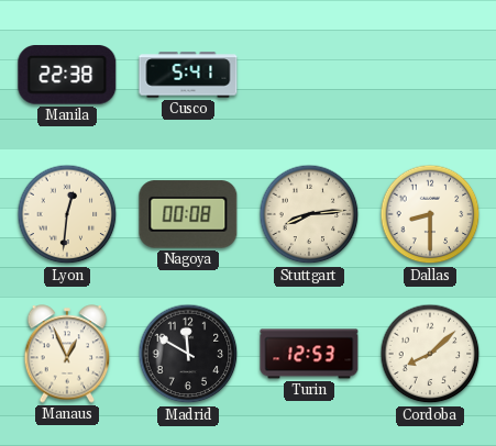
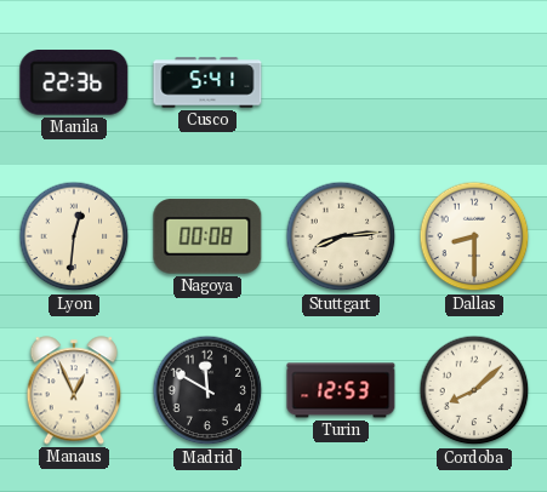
Manila: 22:38 -> 22:36
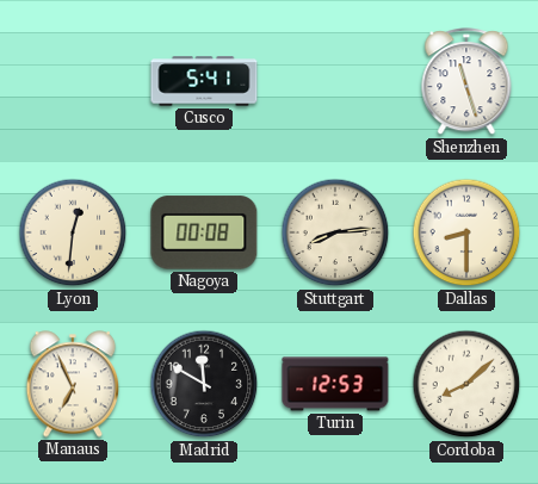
Manila: 22:36 -> none
Shenzhen: none -> 11:27
Manaus: 12:56 -> 6:56
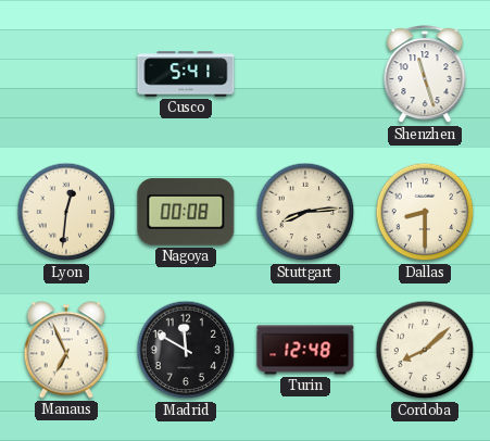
Turin: 12:53 -> 12:48
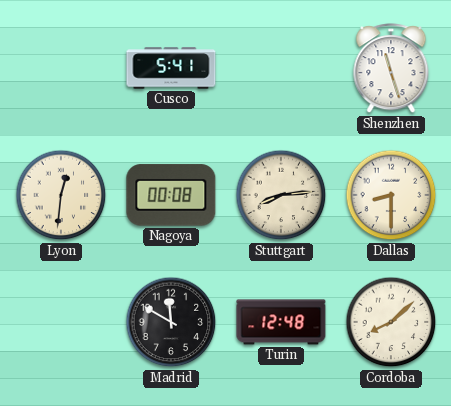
Manaus: 6:56 -> none
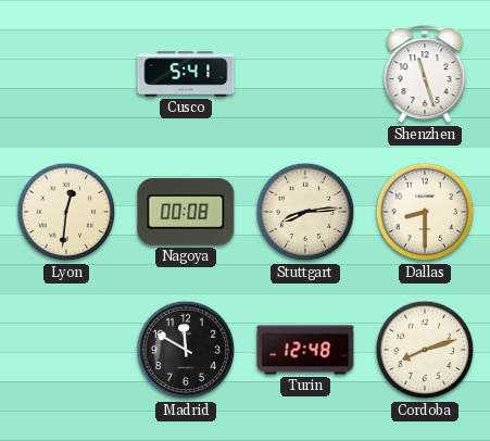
Cordoba: 8:08 -> 8:12
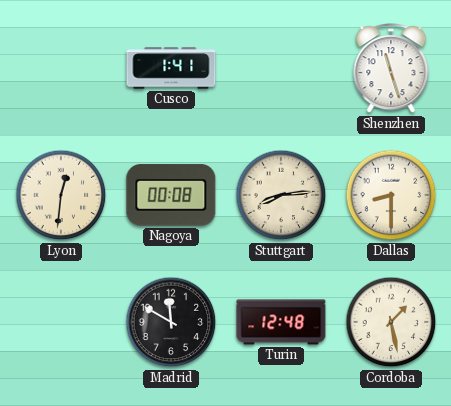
Cusco: 5:41 -> 1:41
Cordoba: 8:12 -> 1:28
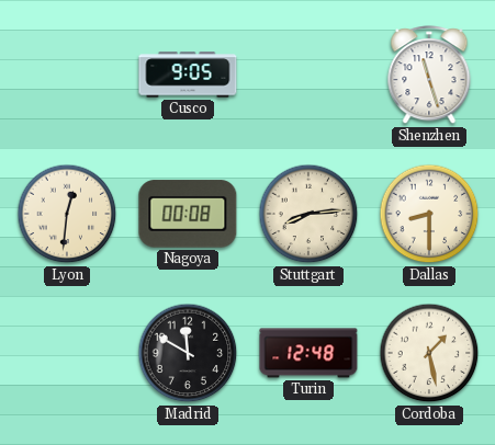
Cusco: 1:41 -> 9:05
